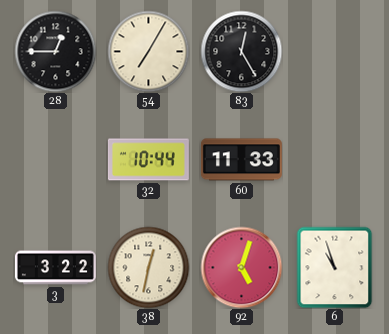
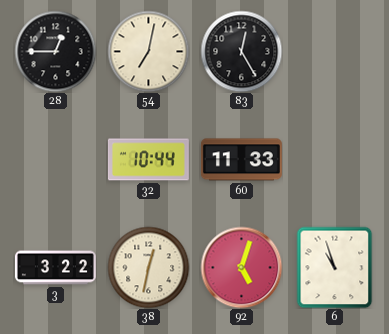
54: 7:05 -> 7:02
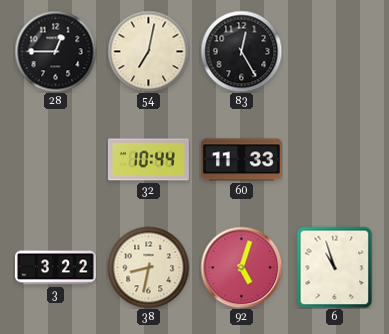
38: 12:32 -> 8:32
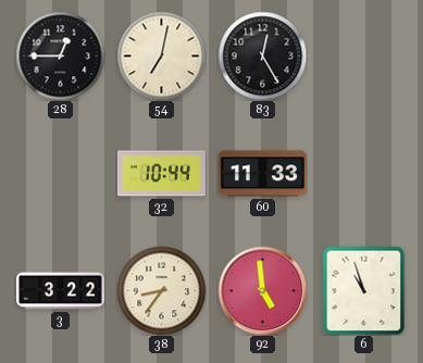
38: 8:32 -> 8:36
92: 5:03 -> 4:59
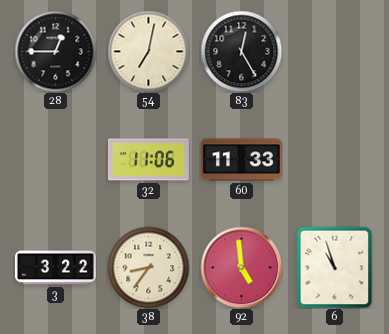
32: 10:44 -> 11:06
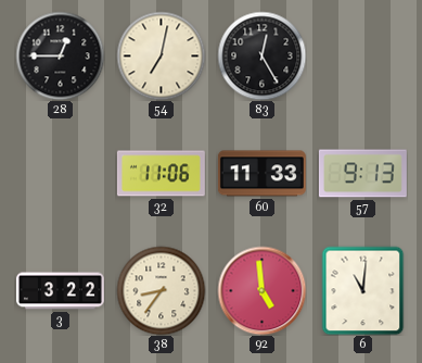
57: none -> 9:13
6: 10:57 -> 11:01
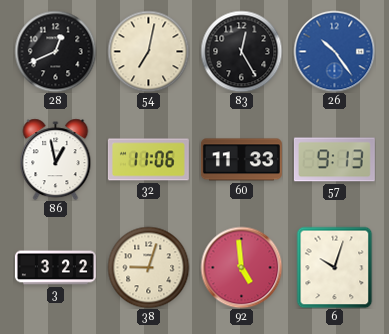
28: 12:45 -> 12:41
26: none -> 10:24
86: none -> 12:58
38: 8:36 -> 9:03
6: 11:01 -> 10:03
